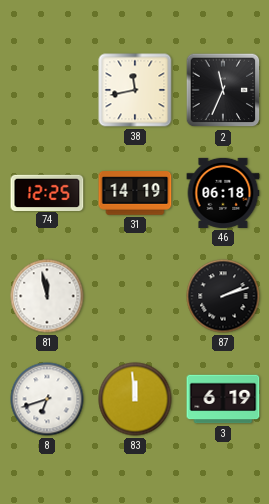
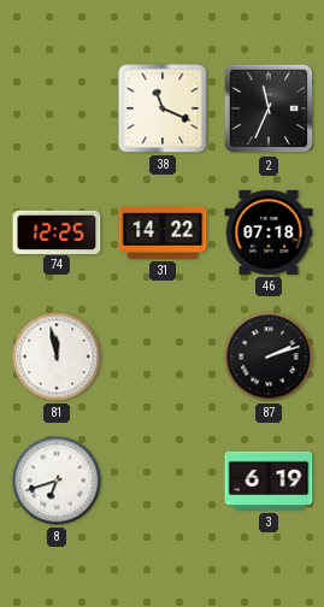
38: 11:43 -> 11:19
31: 14:19 -> 14:22
46: 06:18 -> 07:18
83: 11:59 -> none
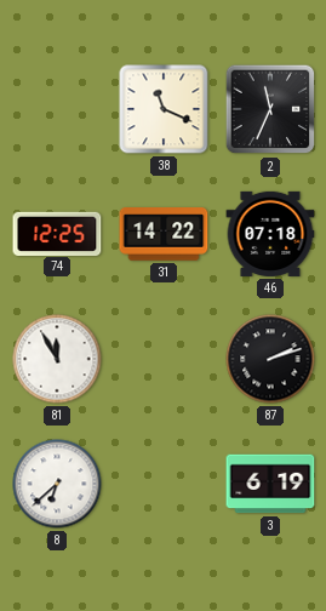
81: 11:58 -> 11:55
8: 6:42 -> 6:38
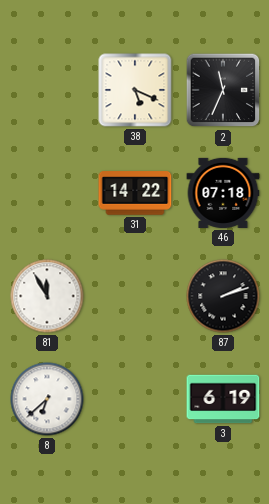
38: 11:19 -> 5:19
74: 12:25 -> none
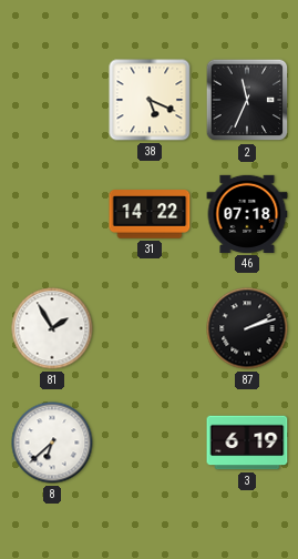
81: 11:55 -> 1:55
